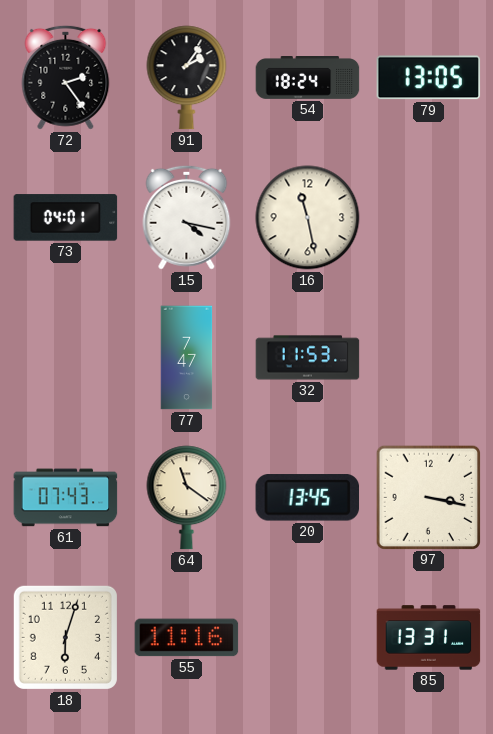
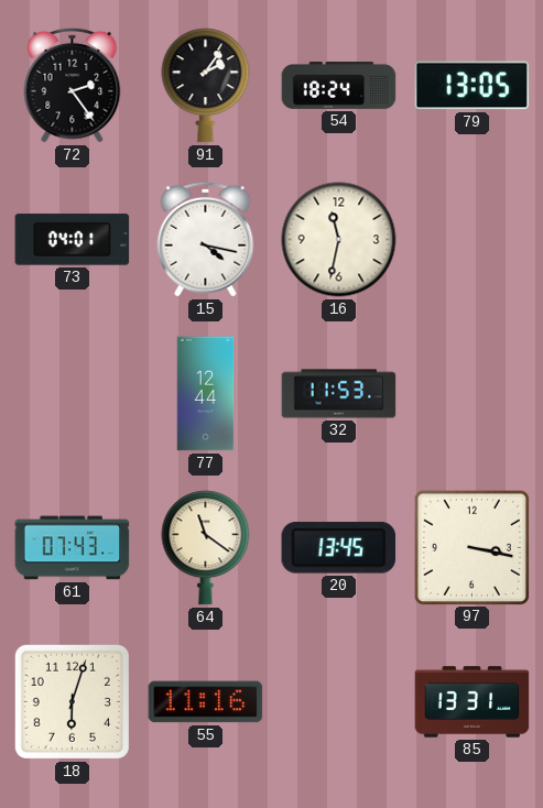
16: 11:28 -> 11:32
77: 7:47 -> 12:44
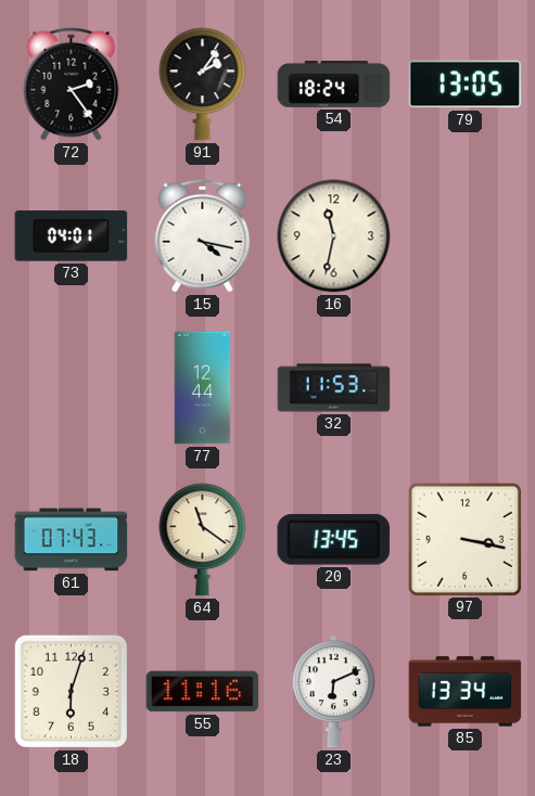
23: none -> 6:11
85: 13:31 -> 13:34
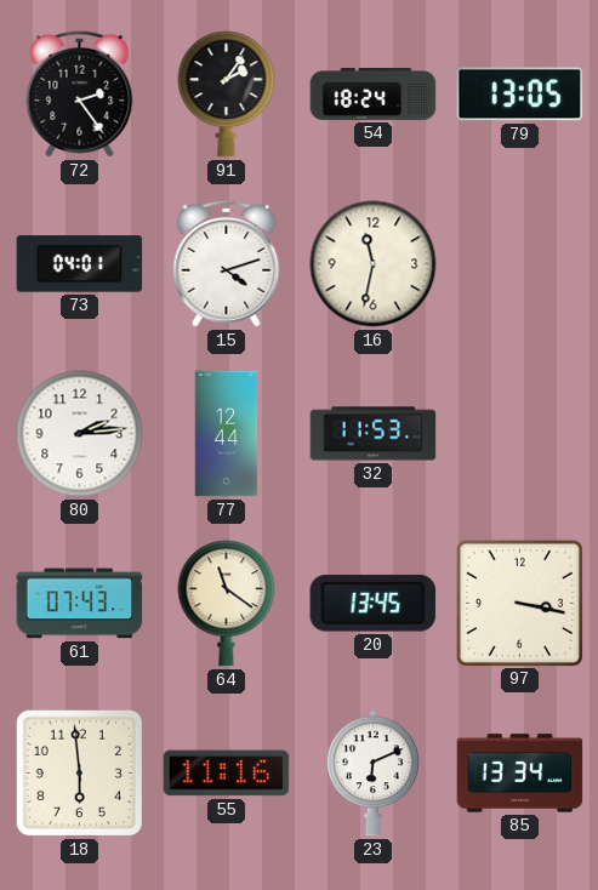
15: 4:17 -> 4:12
80: none -> 2:14
18: 6:03 -> 5:59
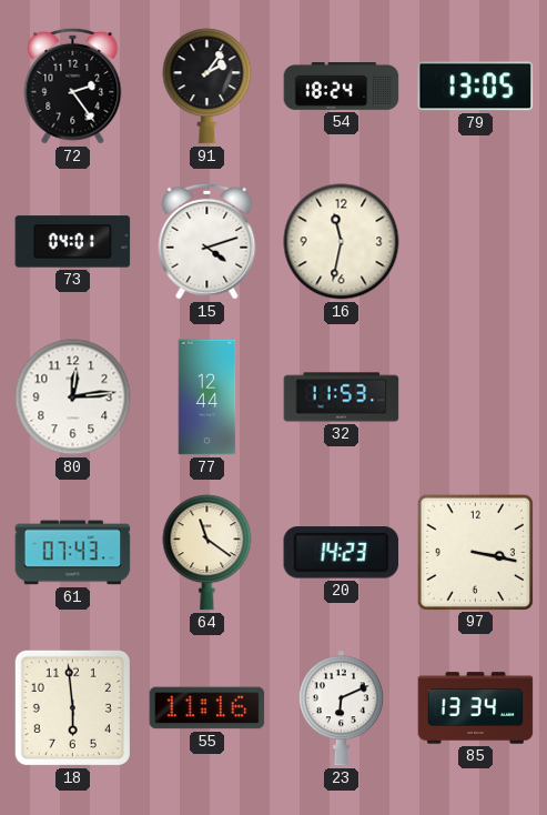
80: 2:14 -> 12:14
20: 13:45 -> 14:23
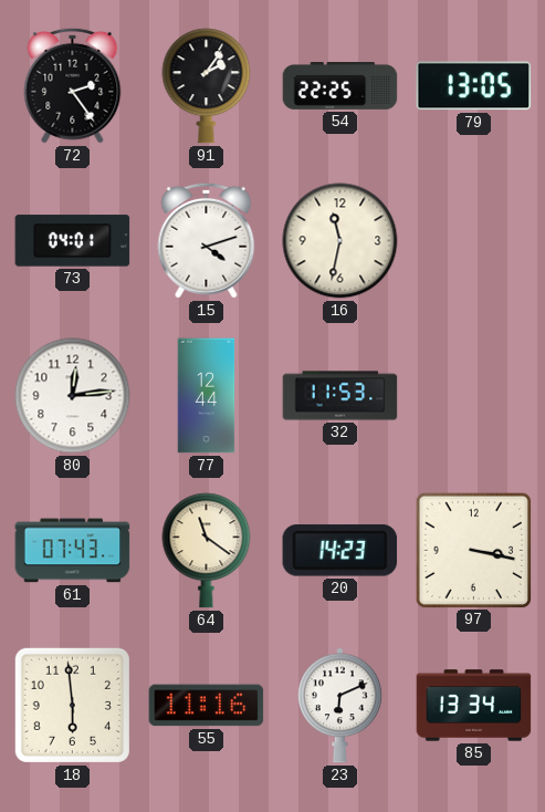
54: 18:24 -> 22:25
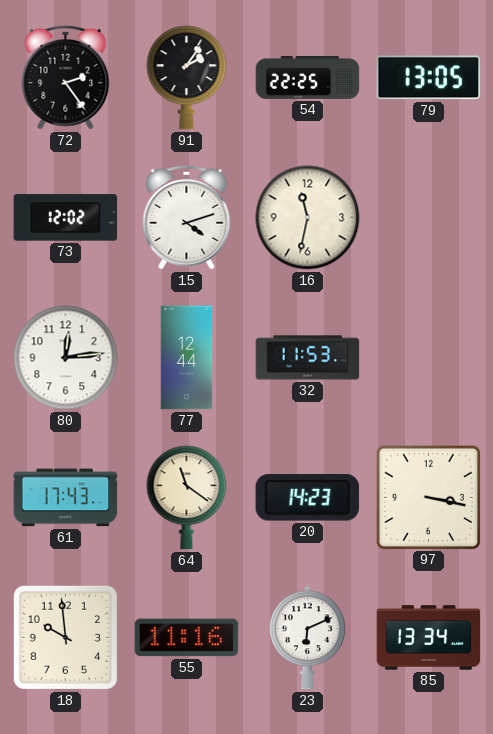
73: 04:01 -> 12:02
61: 07:43 -> 17:43
18: 5:59 -> 9:59
